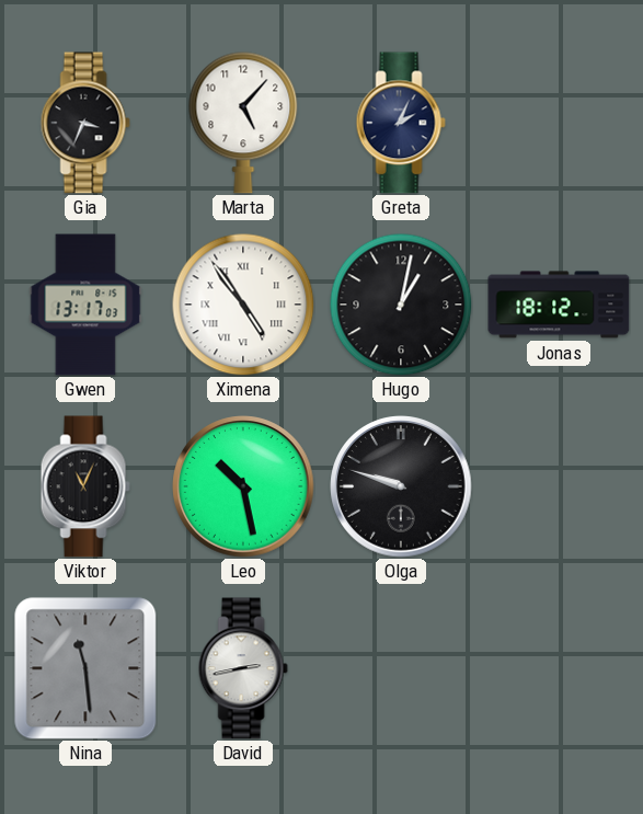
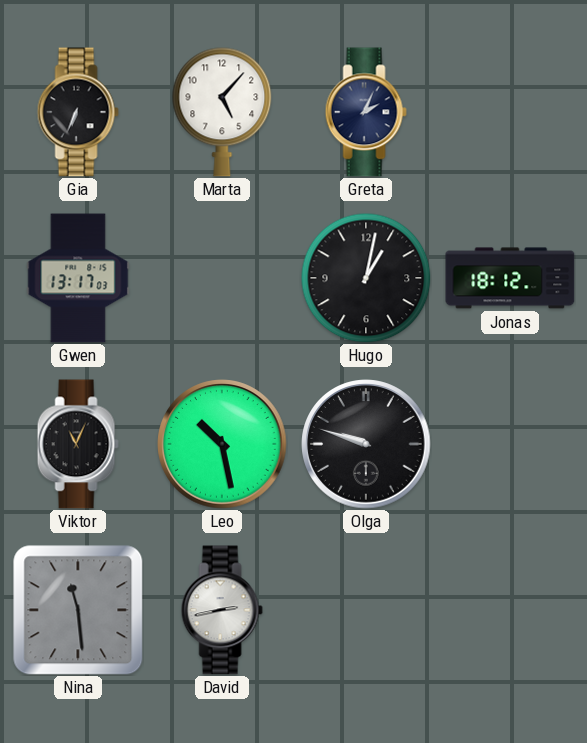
Gia: 3:34 -> 6:34
Ximena: 4:54 -> none
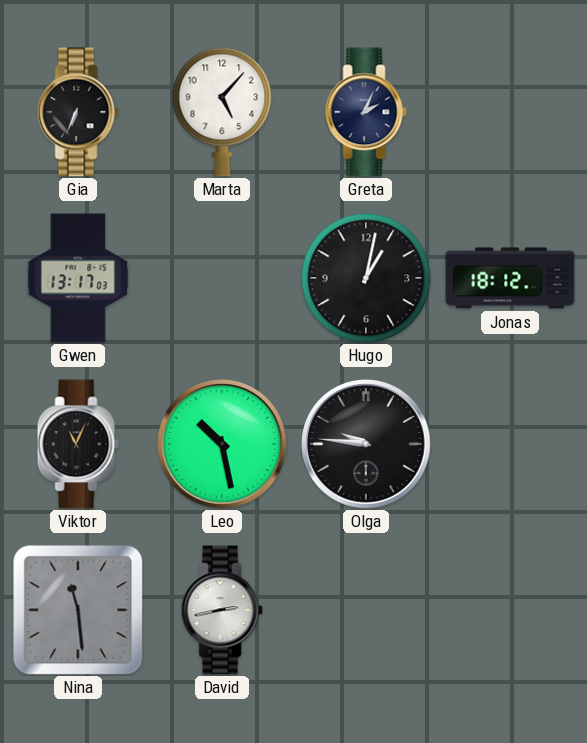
Olga: 9:48 -> 9:46
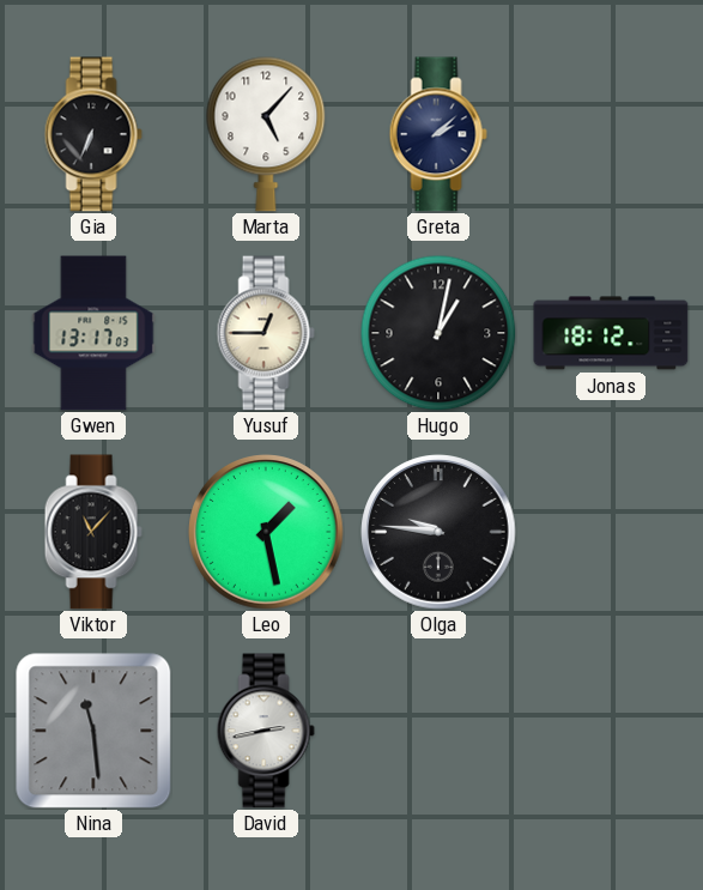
Greta: 2:04 -> 2:08
Yusuf: none -> 12:45
Viktor: 11:04 -> 11:07
Leo: 10:28 -> 1:28
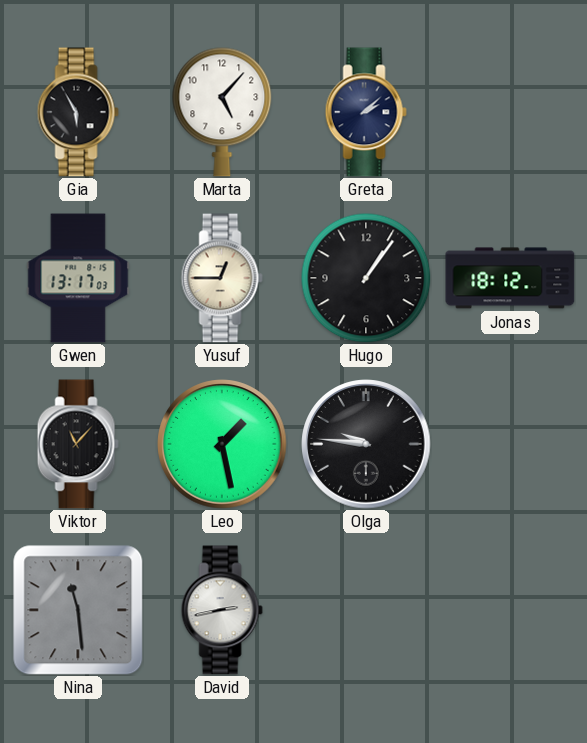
Gia: 6:34 -> 5:55
Hugo: 1:02 -> 1:06
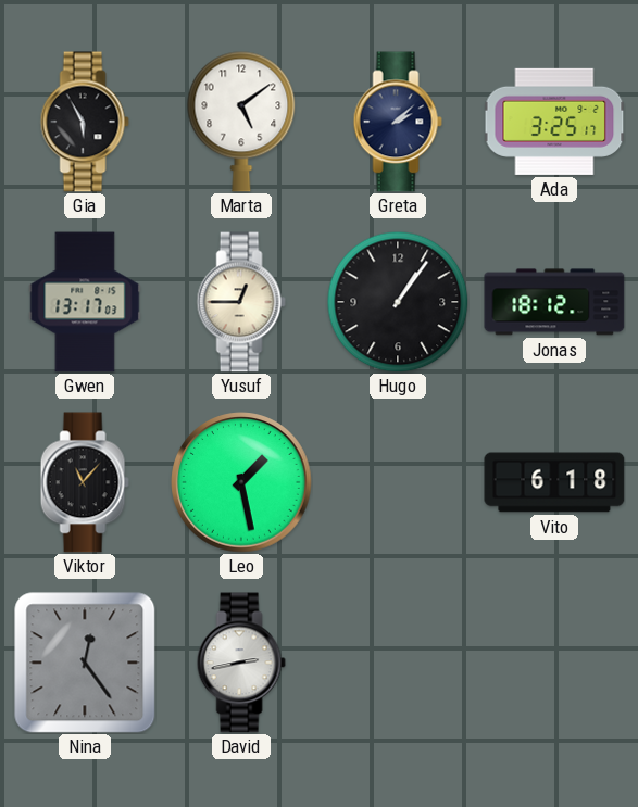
Marta: 5:07 -> 5:09
Ada: none -> 3:25
Olga: 9:46 -> none
Vito: none -> 6:18
Nina: 11:29 -> 12:24
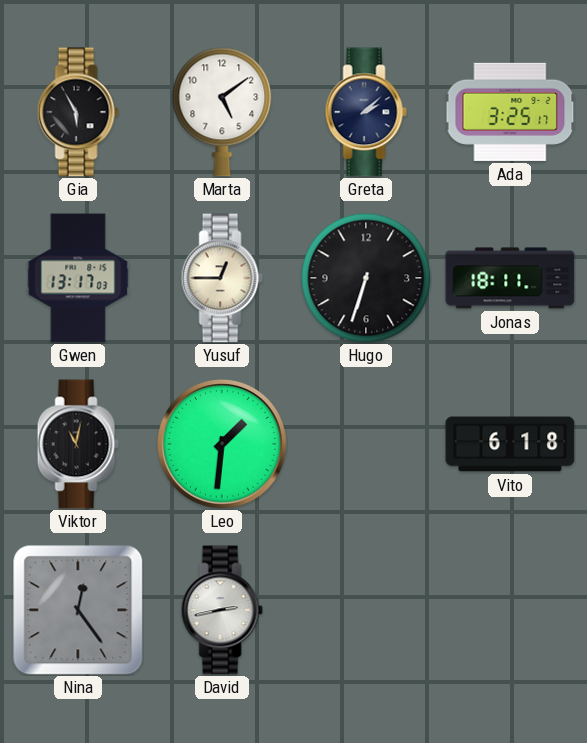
Hugo: 1:06 -> 6:33
Jonas: 18:12 -> 18:11
Viktor: 11:07 -> 11:02
Leo: 1:28 -> 1:31
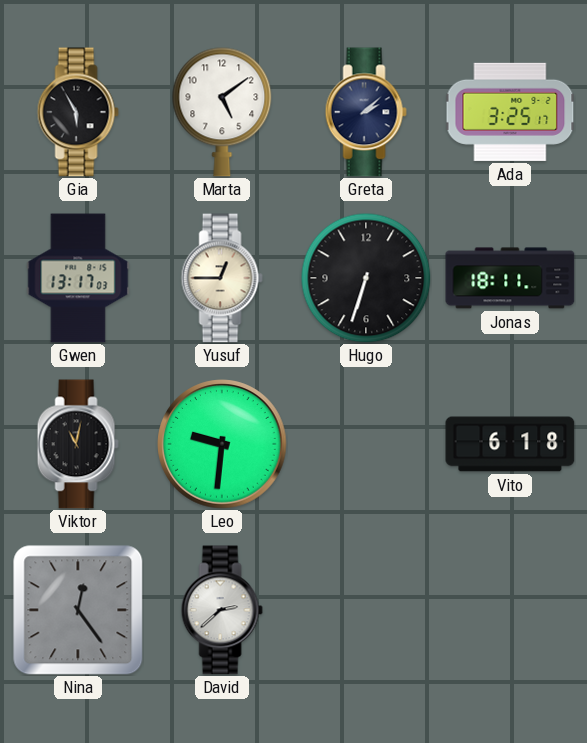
Leo: 1:31 -> 9:31
David: 2:43 -> 2:38
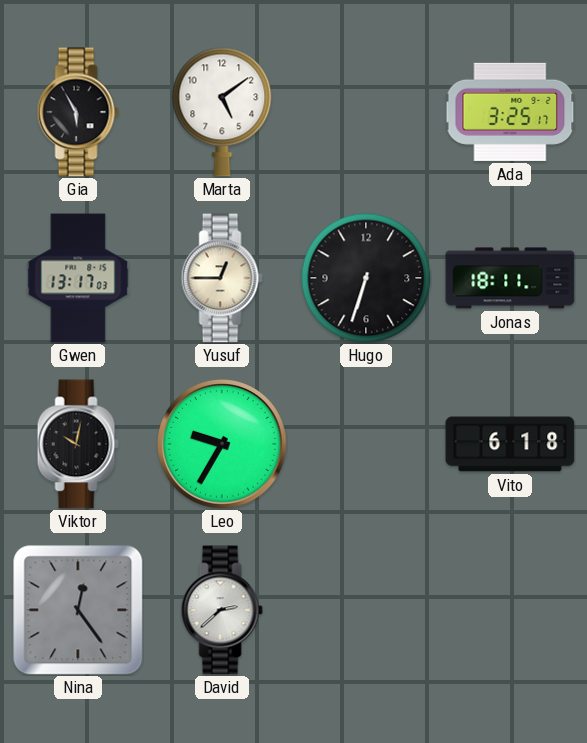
Greta: 2:08 -> none
Viktor: 11:02 -> 10:02
Leo: 9:31 -> 9:35
